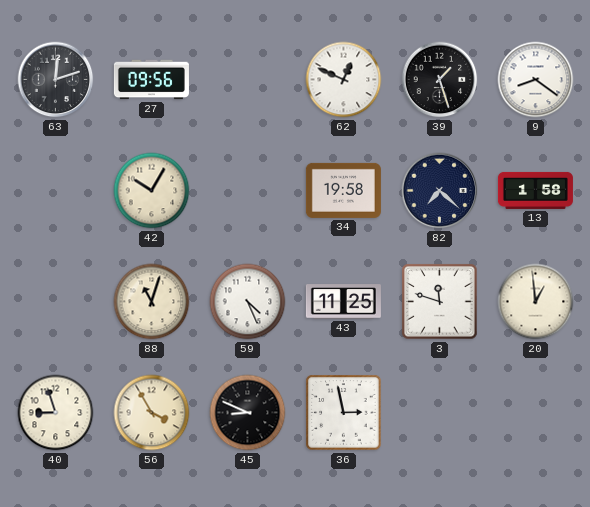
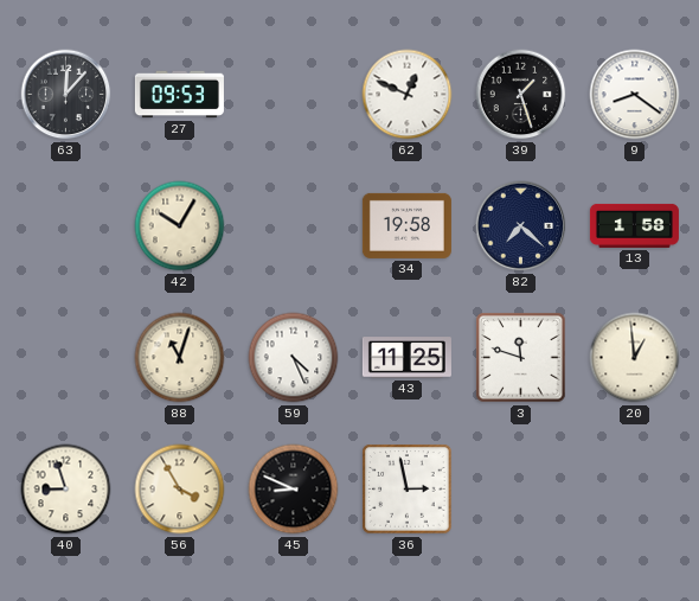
63: 12:12 -> 12:07
27: 09:56 -> 09:53
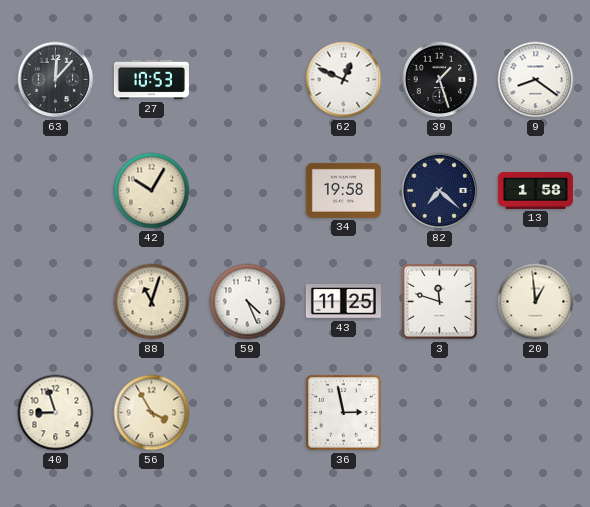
27: 09:53 -> 10:53
45: 8:49 -> none
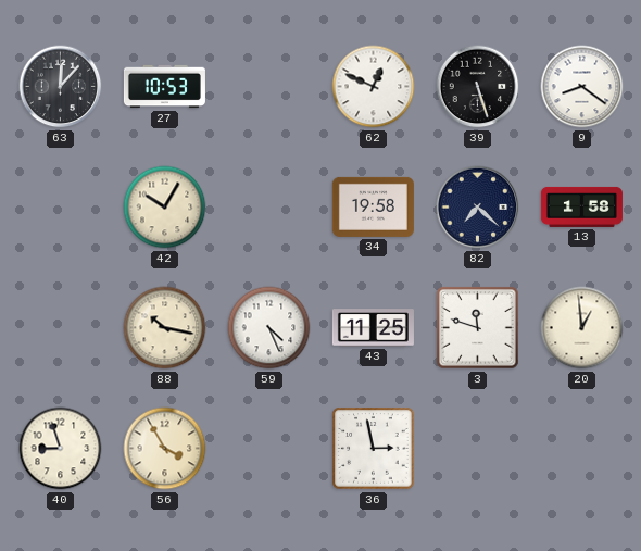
39: 1:27 -> 5:27
88: 11:03 -> 10:17
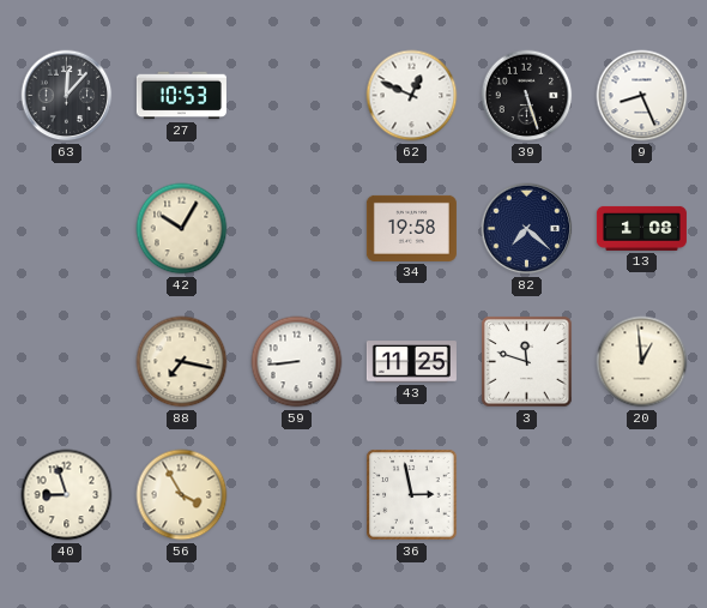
9: 8:21 -> 8:26
13: 1:58 -> 1:08
88: 10:17 -> 7:17
59: 4:26 -> 8:44
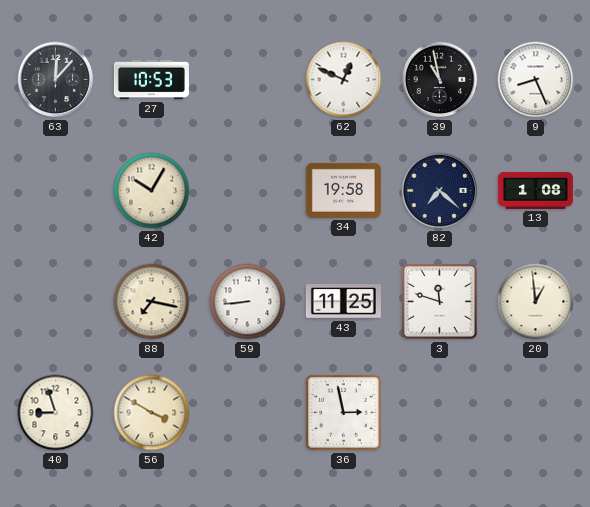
39: 5:27 -> 10:58
56: 3:55 -> 3:50
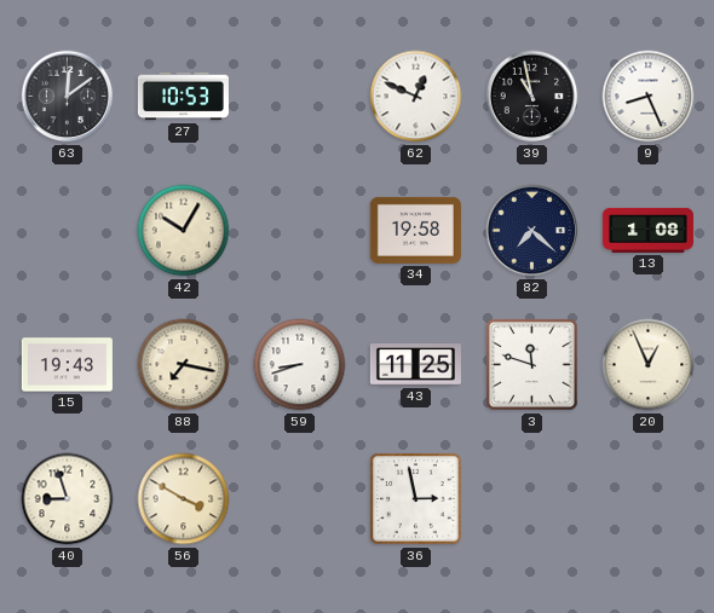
63: 12:07 -> 12:09
15: none -> 19:43
59: 8:44 -> 8:42
20: 12:59 -> 12:56
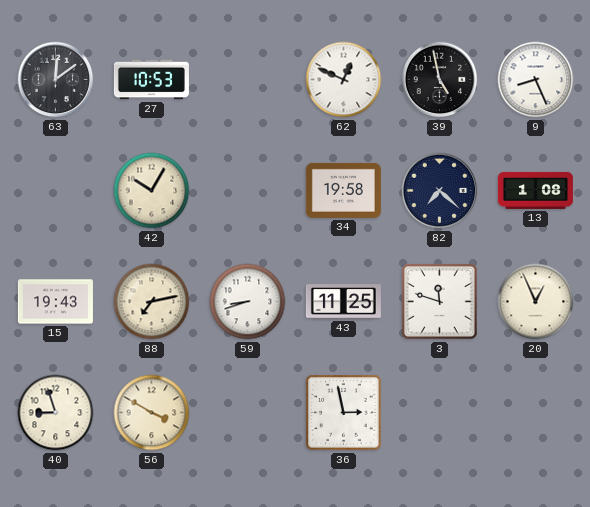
39: 10:58 -> 4:58
88: 7:17 -> 7:13
